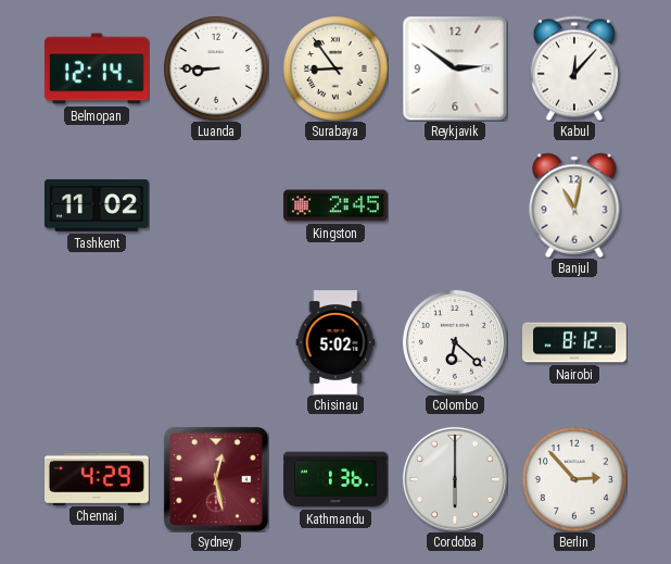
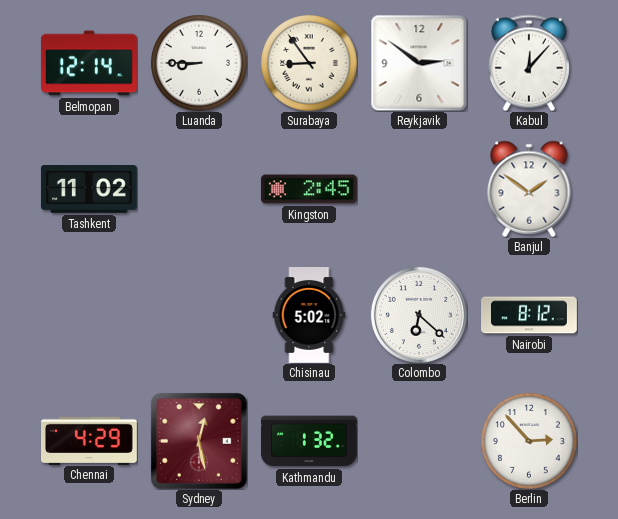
Banjul: 11:02 -> 1:51
Kathmandu: 1:36 -> 1:32
Cordoba: 6:00 -> none
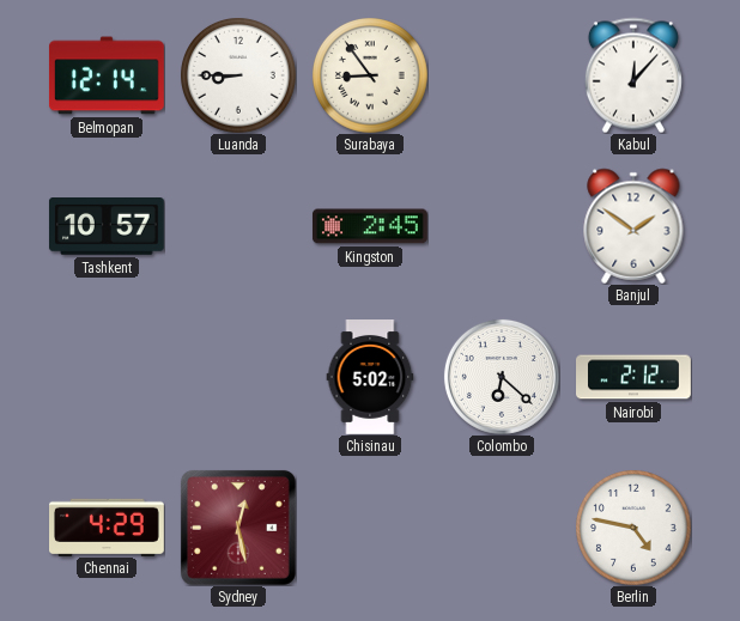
Reykjavik: 2:51 -> none
Tashkent: 11:02 -> 10:57
Nairobi: 8:12 -> 2:12
Kathmandu: 1:32 -> none
Berlin: 2:53 -> 4:47
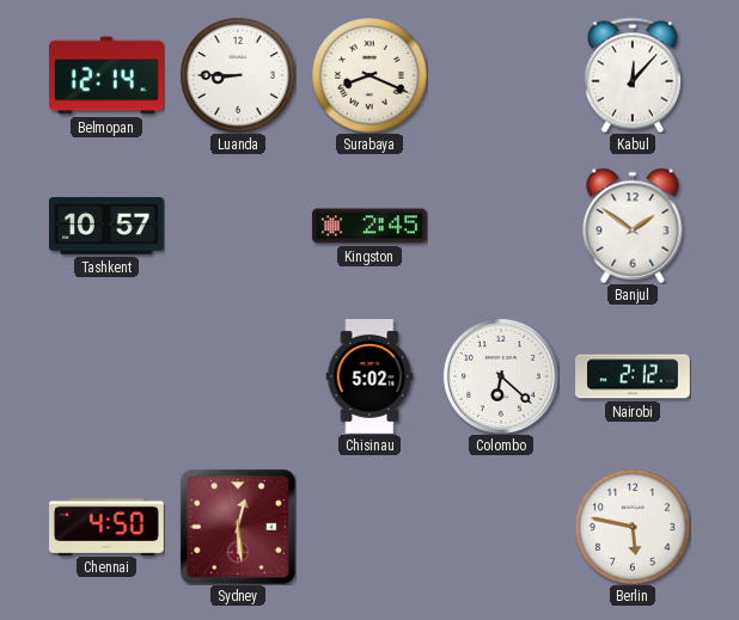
Surabaya: 8:54 -> 8:19
Chennai: 4:29 -> 4:50
Sydney: 12:28 -> 12:29
Berlin: 4:47 -> 5:47
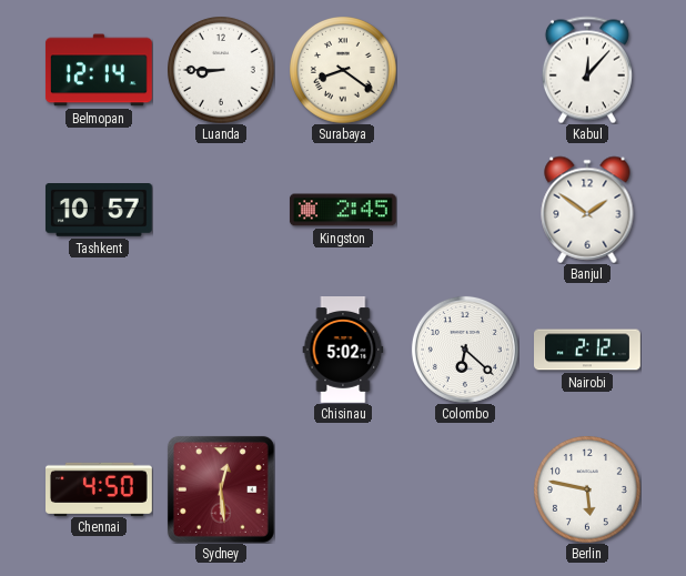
Surabaya: 8:19 -> 8:21
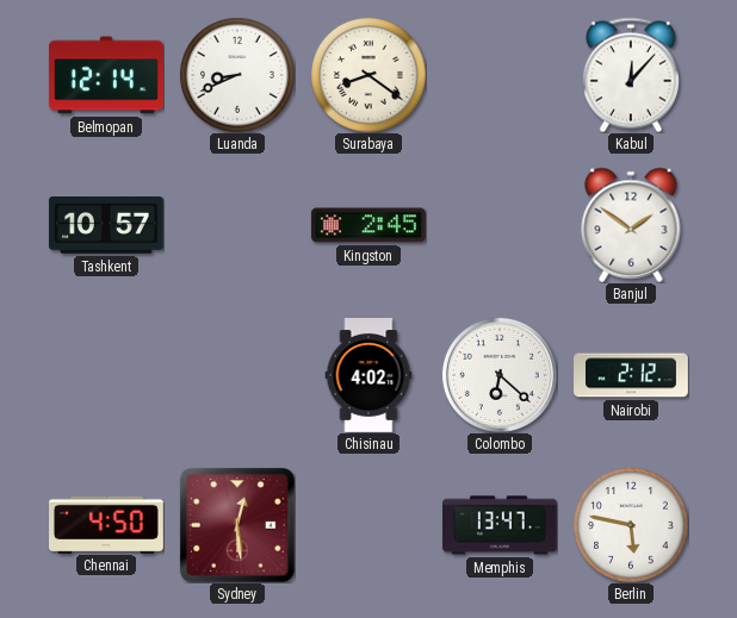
Luanda: 8:45 -> 8:41
Chisinau: 5:02 -> 4:02
Memphis: none -> 13:47
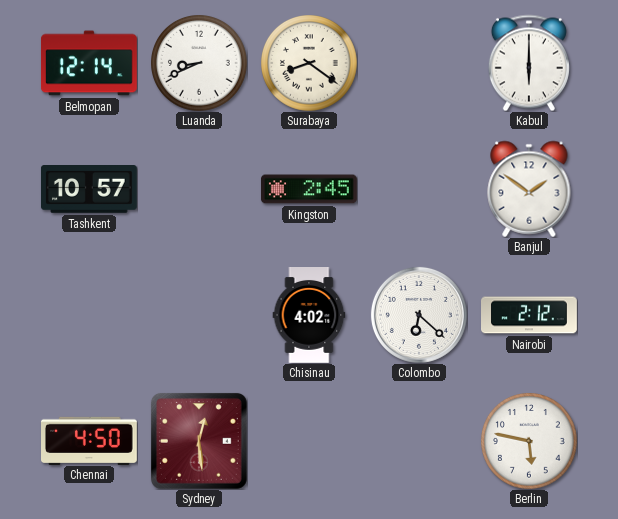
Kabul: 12:07 -> 6:00
Memphis: 13:47 -> none
